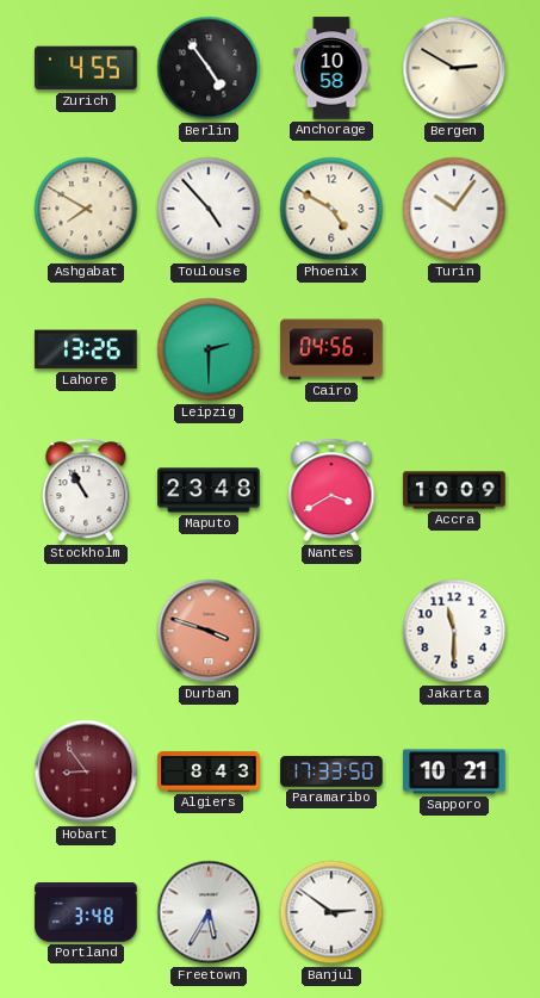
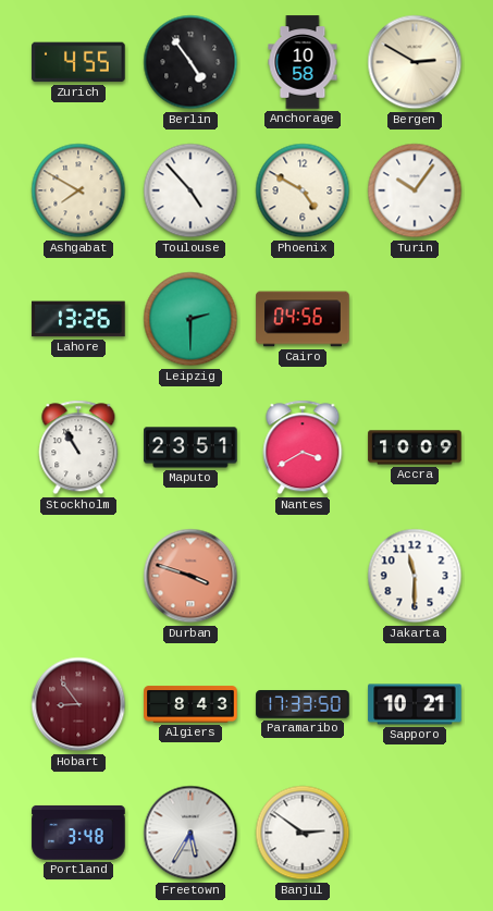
Maputo: 23:48 -> 23:51
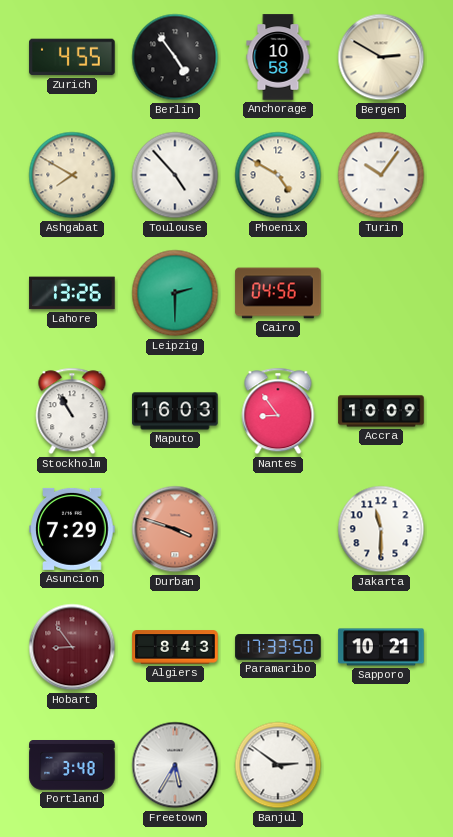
Maputo: 23:51 -> 16:03
Nantes: 3:40 -> 8:54
Asuncion: none -> 7:29
